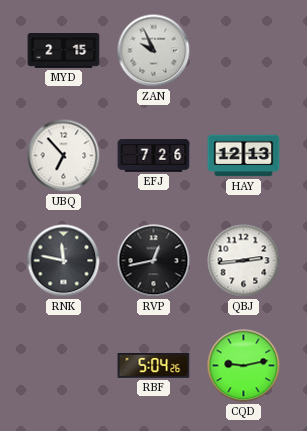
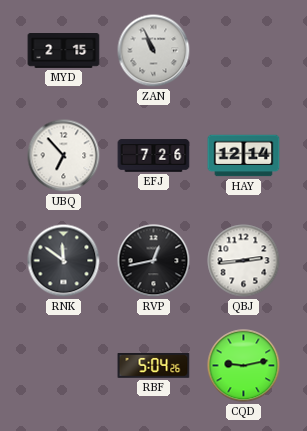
ZAN: 9:56 -> 10:56
HAY: 12:13 -> 12:14
RNK: 11:47 -> 11:51
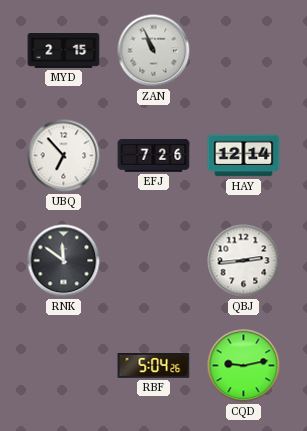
RVP: 12:43 -> none
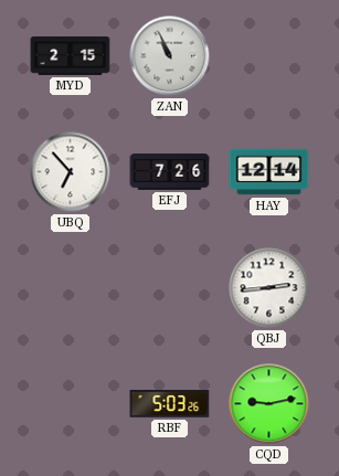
RNK: 11:51 -> none
RBF: 5:04 -> 5:03
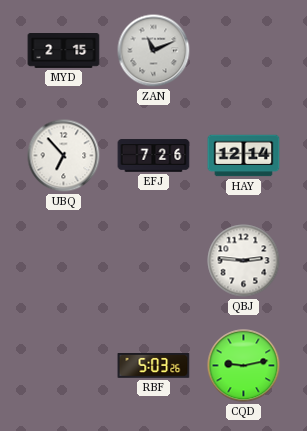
ZAN: 10:56 -> 11:11
QBJ: 2:44 -> 2:46
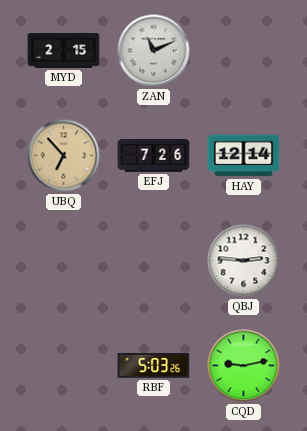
UBQ dial: white -> champagne
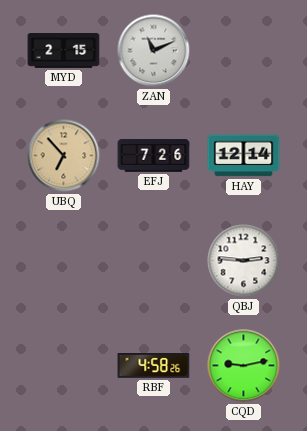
RBF: 5:03 -> 4:58
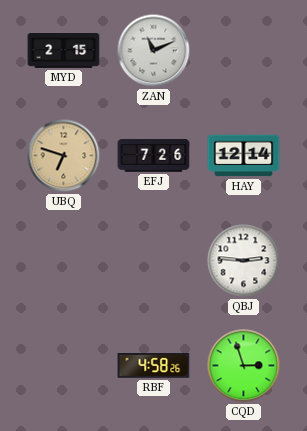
UBQ: 6:53 -> 6:48
CQD: 9:13 -> 2:57
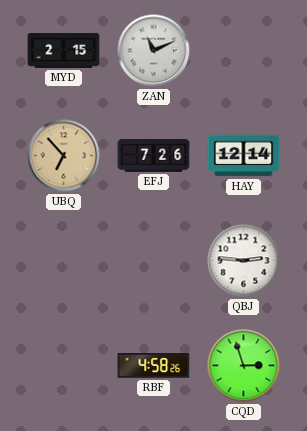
UBQ: 6:48 -> 6:53
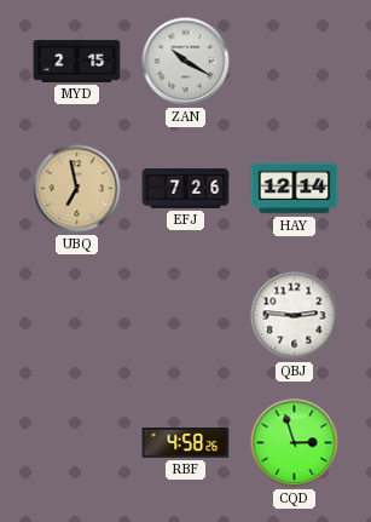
ZAN: 11:11 -> 10:20
UBQ: 6:53 -> 6:58
